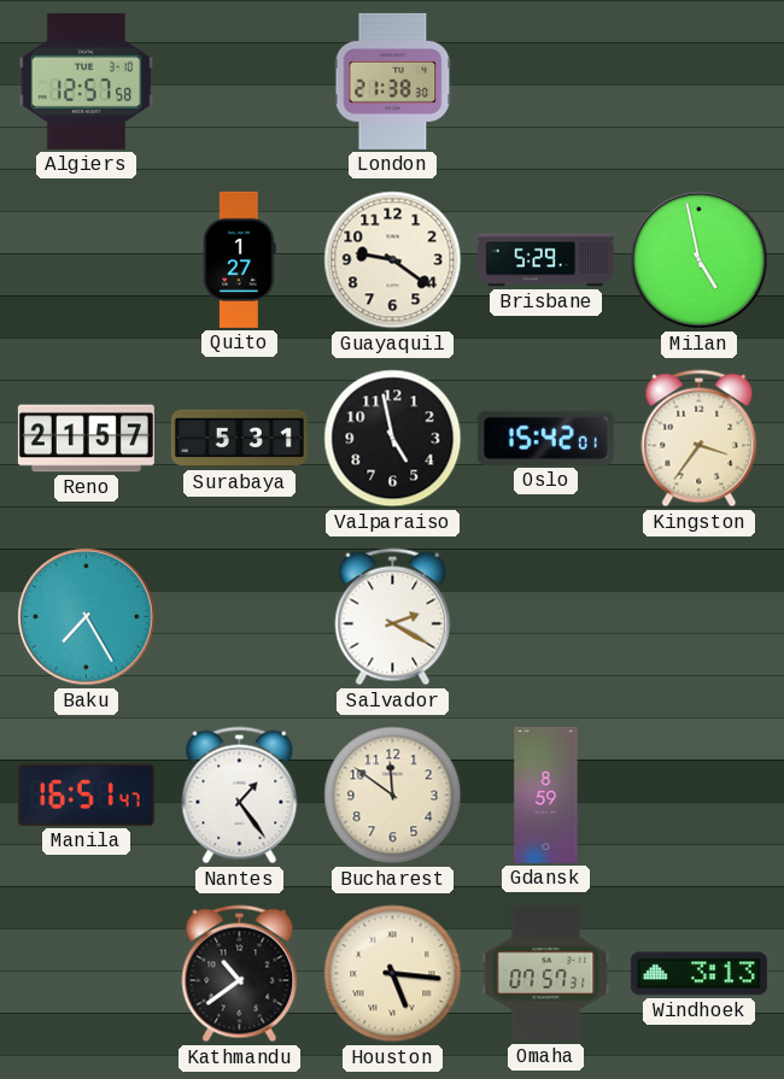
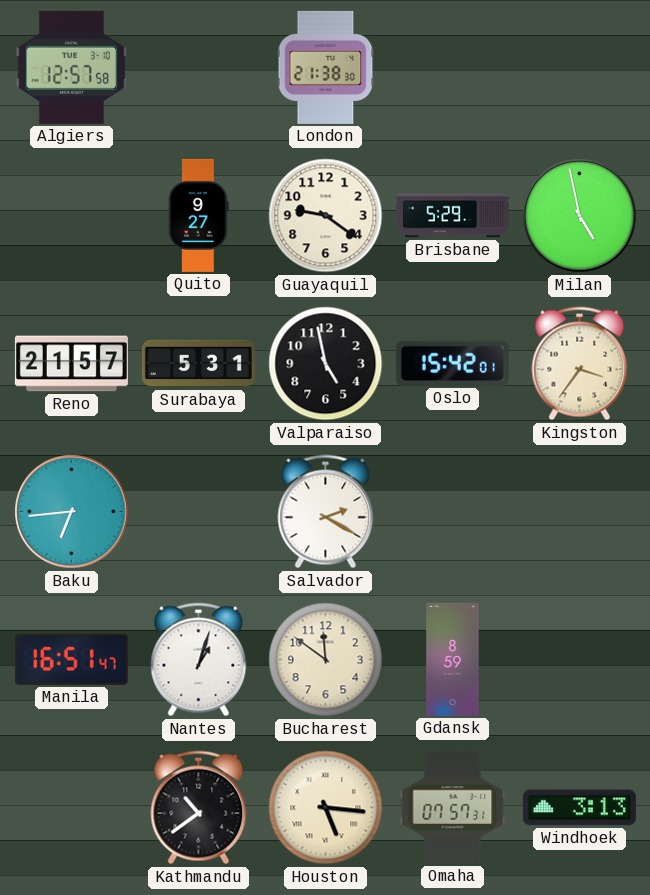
Quito: 1:27 -> 9:27
Baku: 7:25 -> 6:44
Nantes: 1:24 -> 1:03
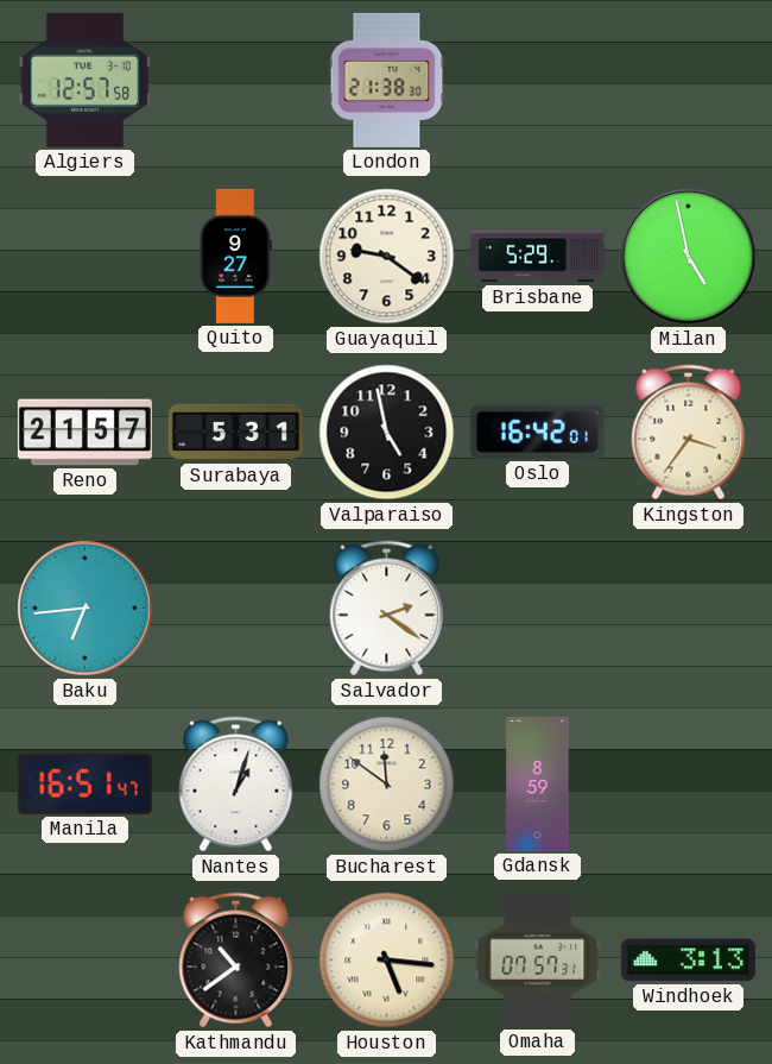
Oslo: 15:42 -> 16:42
Salvador: 2:20 -> 2:21
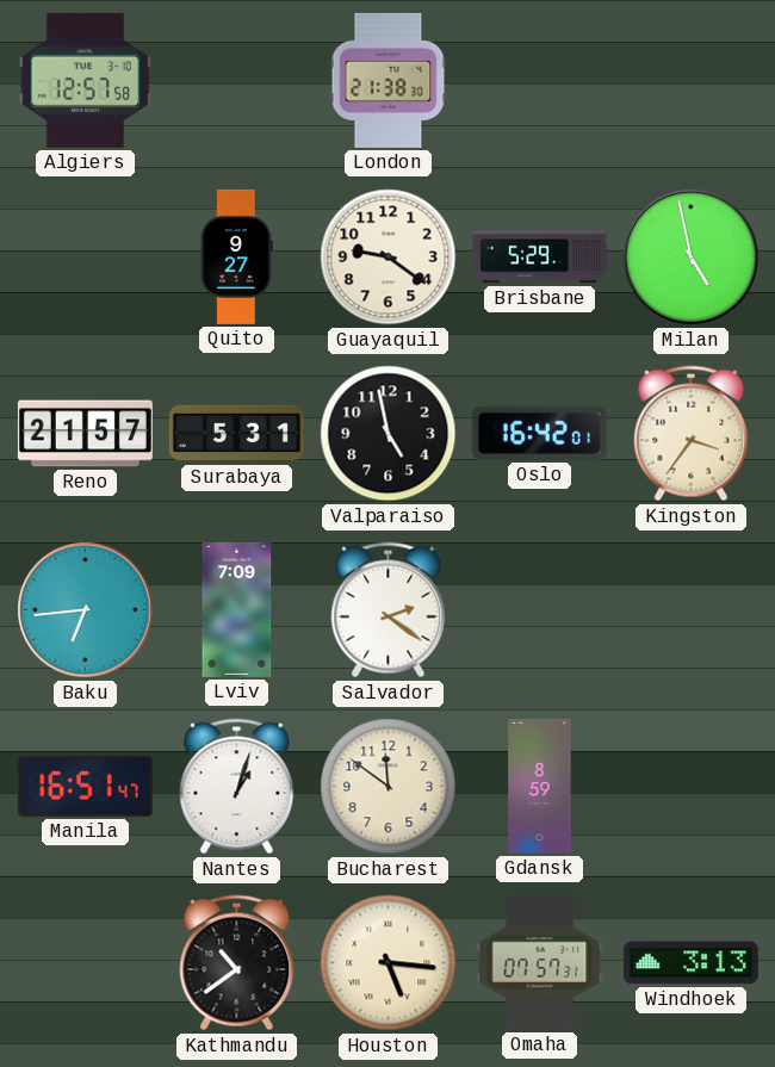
Lviv: none -> 7:09
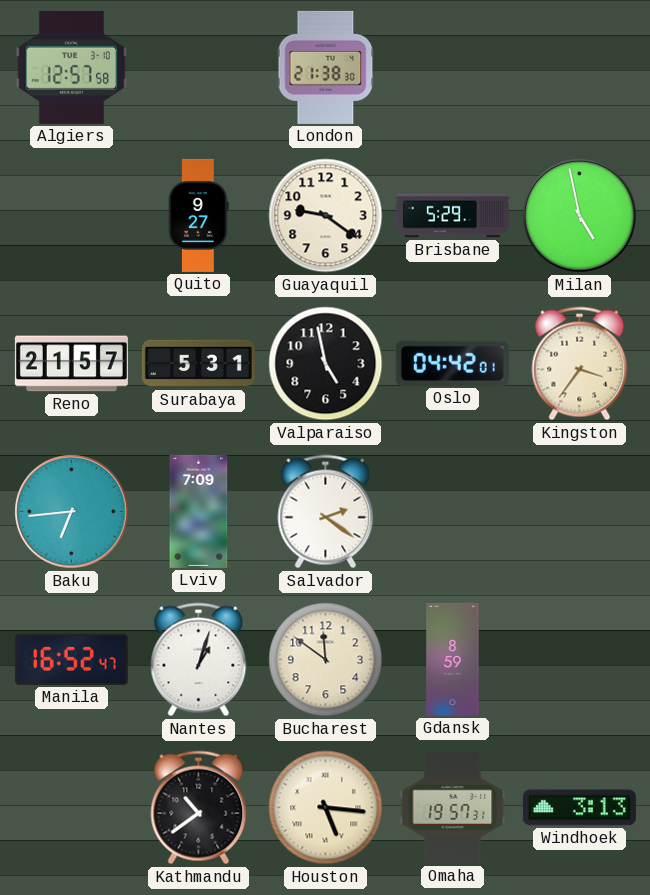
Oslo: 16:42 -> 04:42
Manila: 16:51 -> 16:52
Omaha: 07:57 -> 19:57
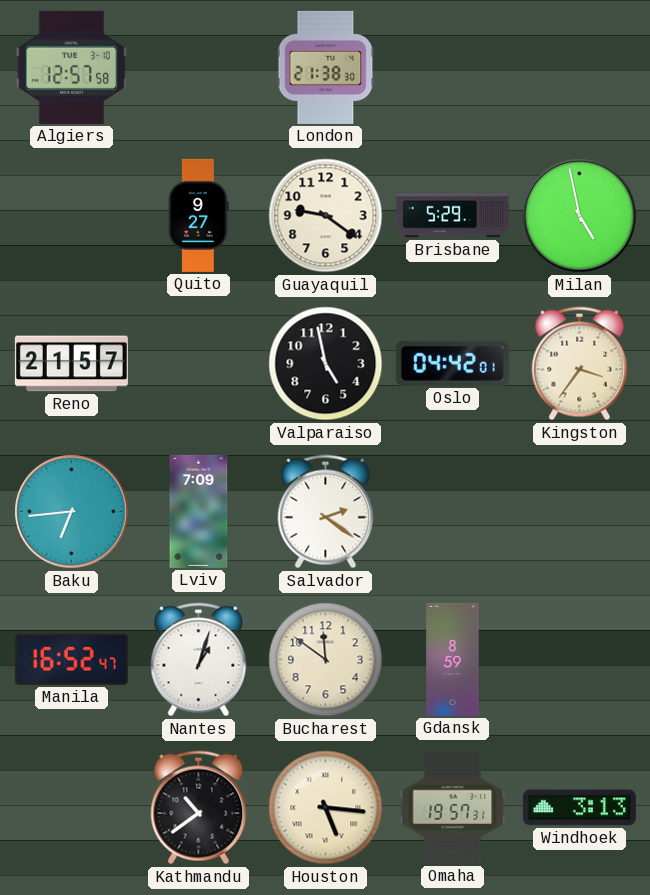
Surabaya: 5:31 -> none
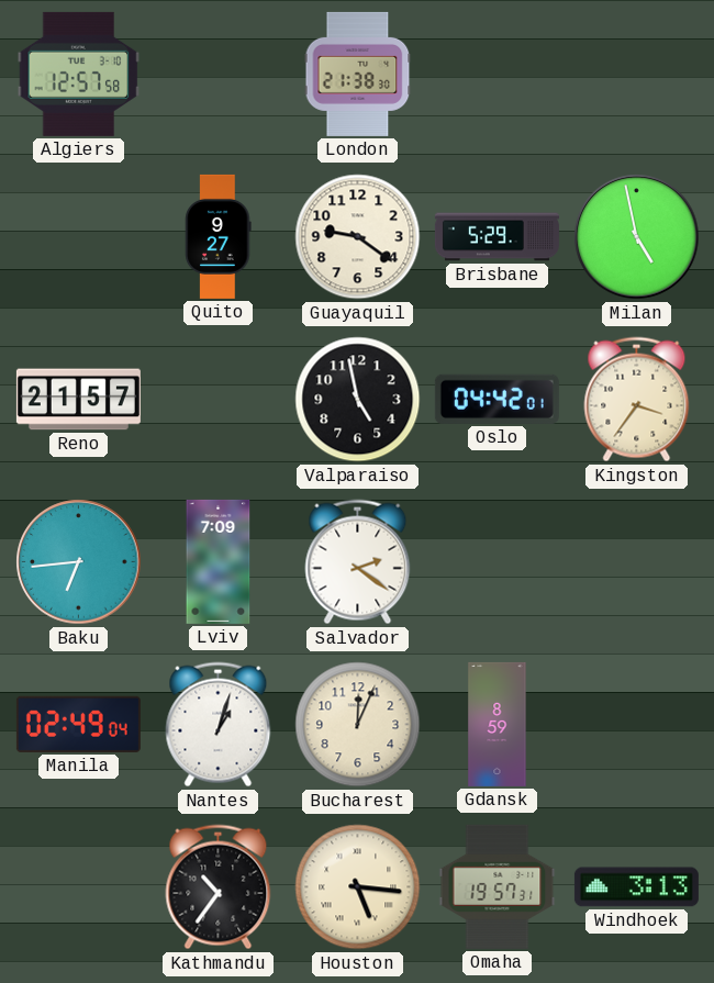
Manila: 16:52 -> 02:49
Bucharest: 11:51 -> 12:04
Kathmandu: 10:39 -> 10:36
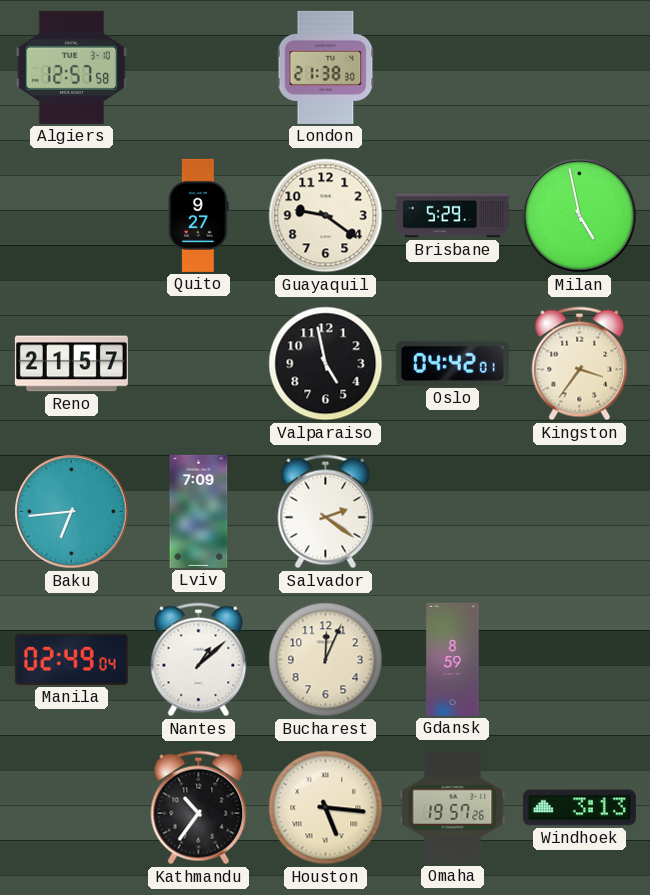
Nantes: 1:03 -> 1:08
Omaha: 19:57:31 -> 19:57:26
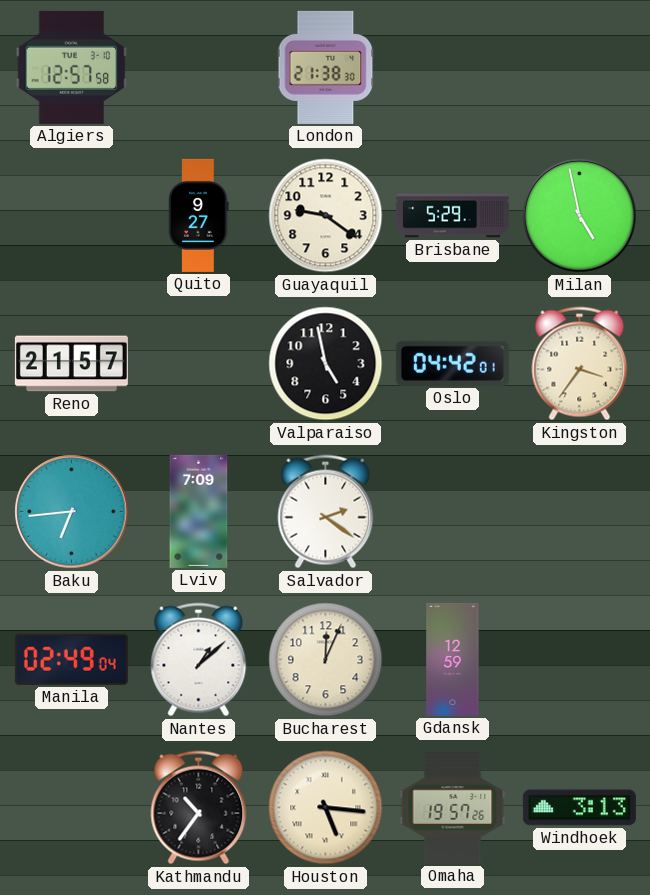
Gdansk: 8:59 -> 12:59
